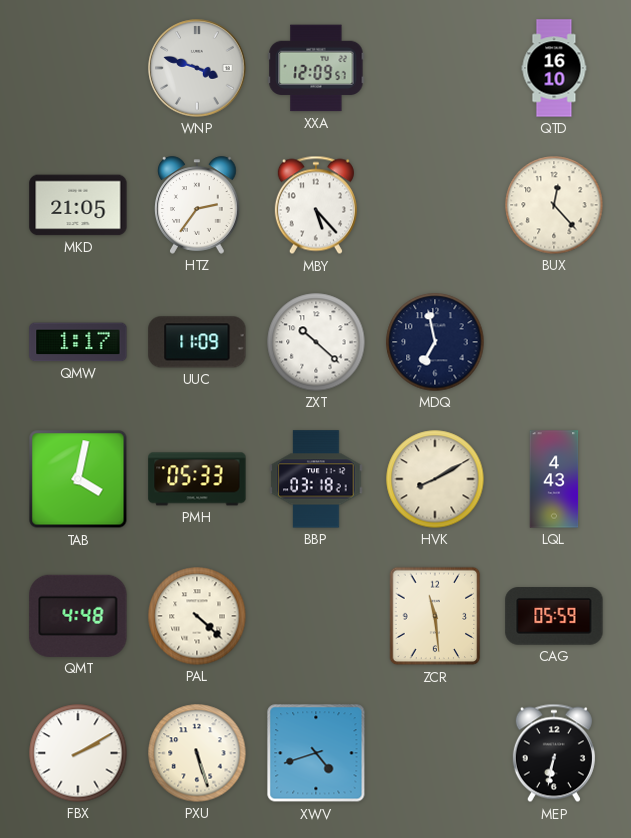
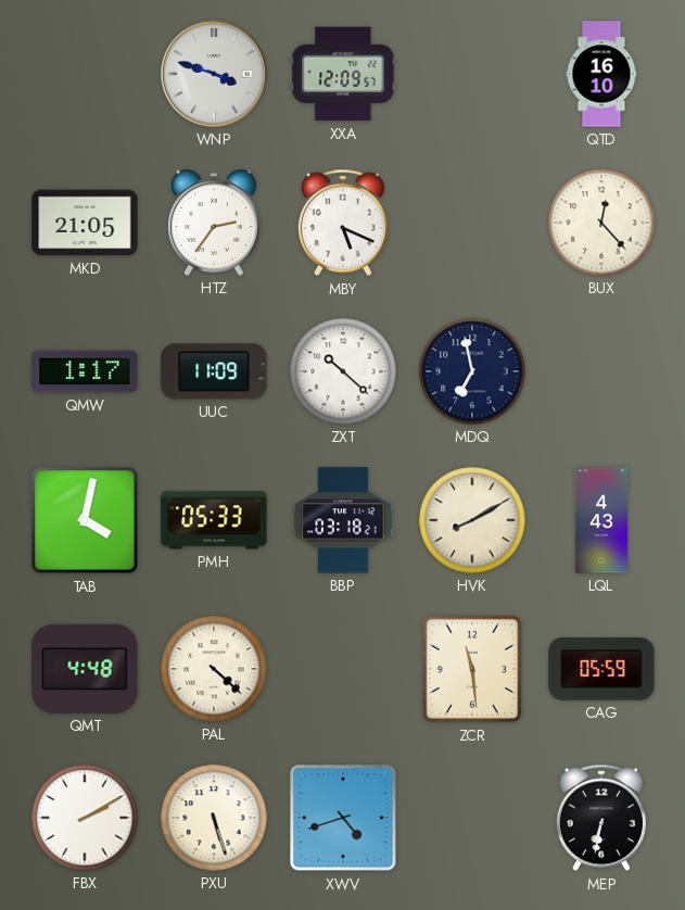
MBY: 5:23 -> 5:19
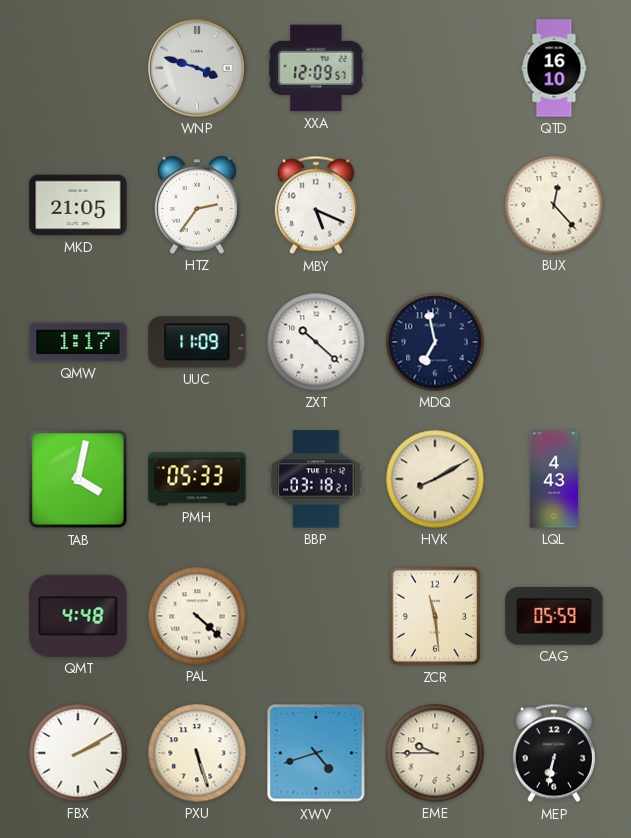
EME: none -> 9:45
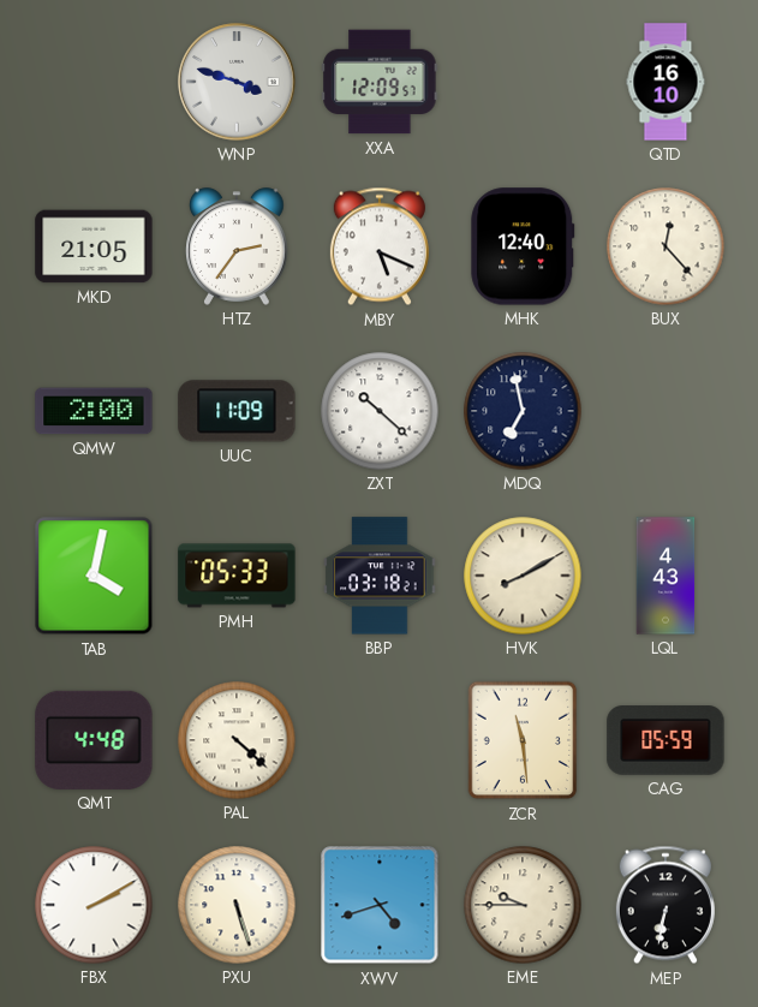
MHK: none -> 12:40
QMW: 1:17 -> 2:00
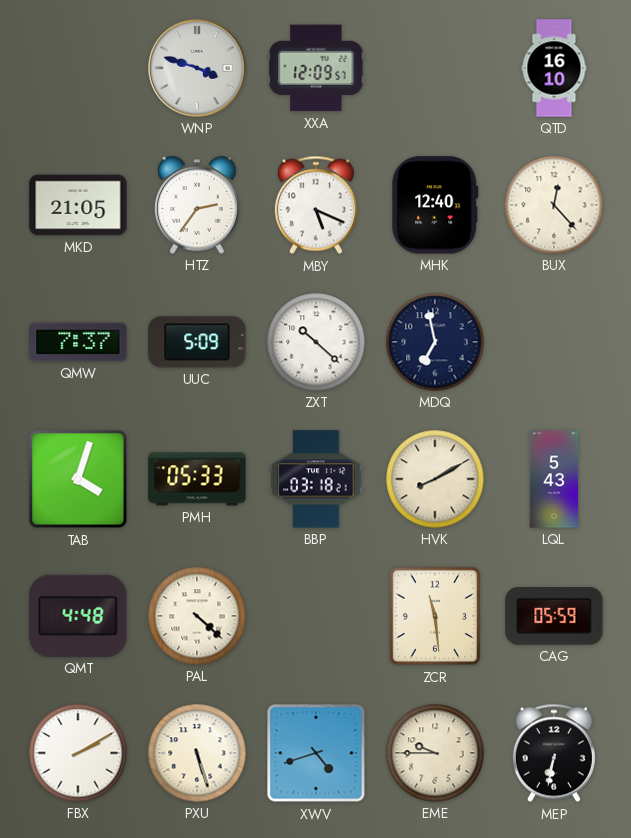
QMW: 2:00 -> 7:37
UUC: 11:09 -> 5:09
TAB: 4:02 -> 4:03
LQL: 4:43 -> 5:43
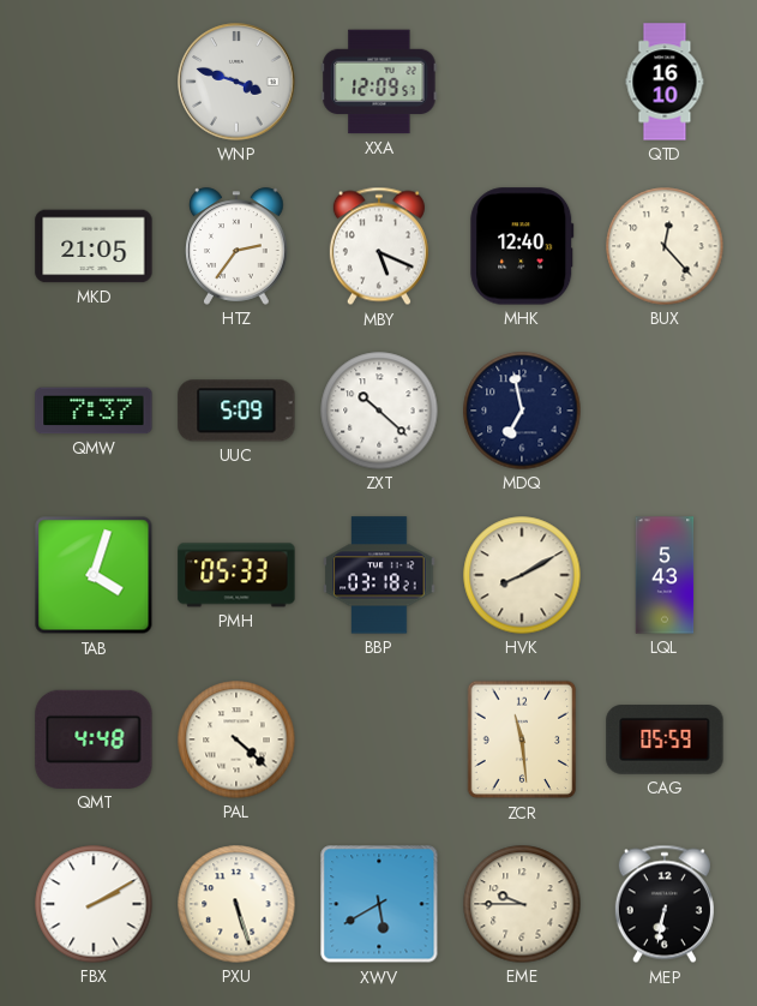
XWV: 4:42 -> 5:40
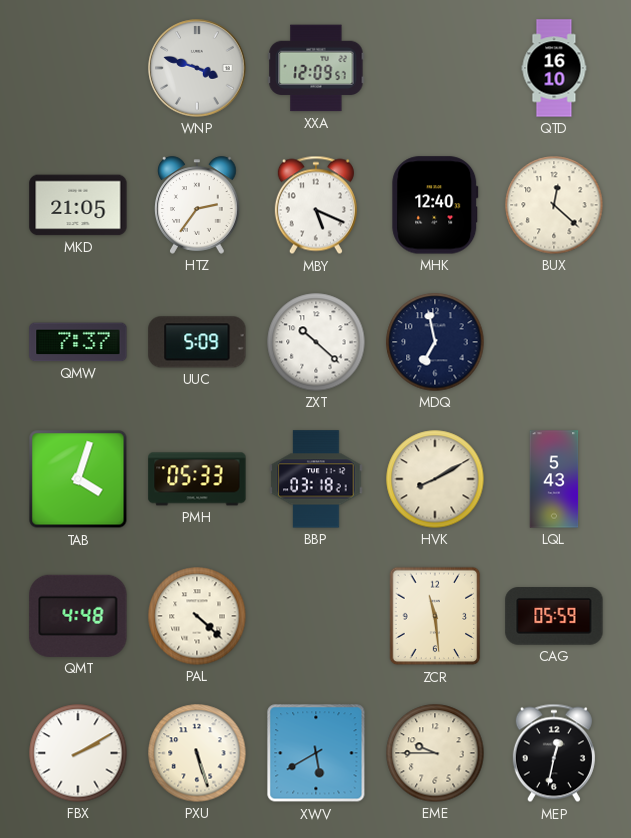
BUX: 12:23 -> 12:22
MEP: 6:32 -> 12:32
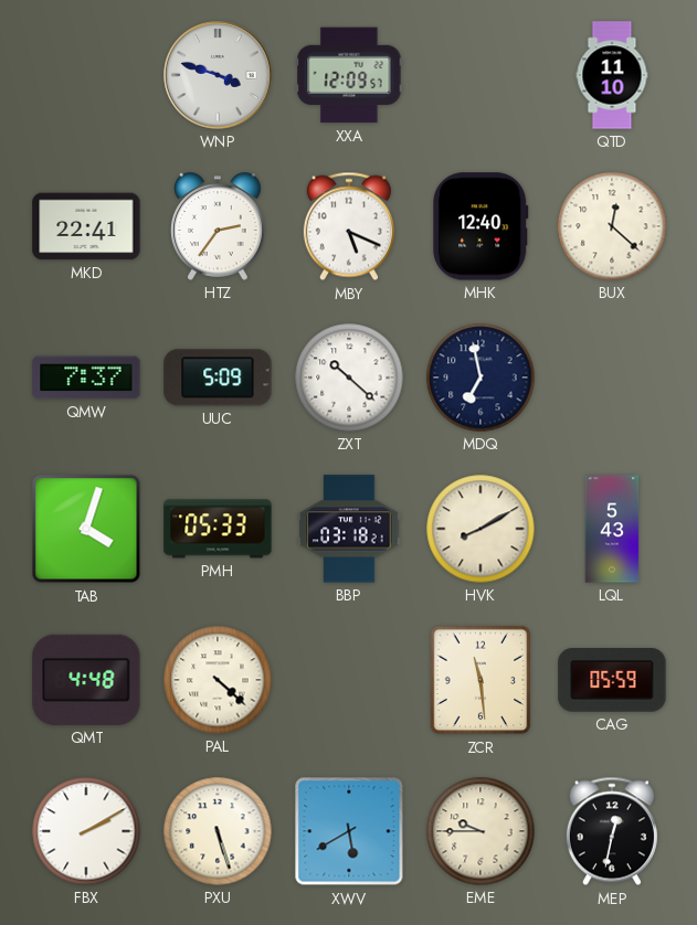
QTD: 16:10 -> 11:10
MKD: 21:05 -> 22:41
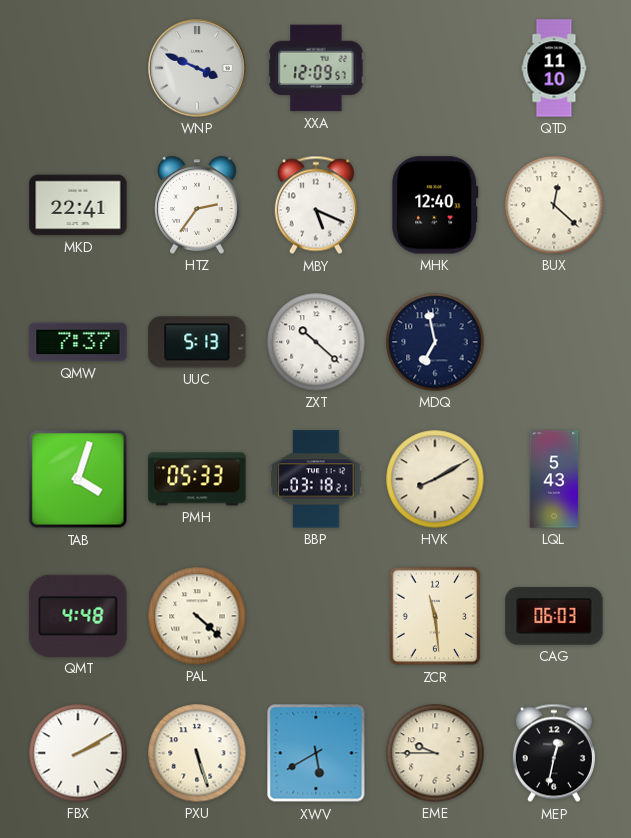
WNP: 3:48 -> 3:49
UUC: 5:09 -> 5:13
CAG: 05:59 -> 06:03
